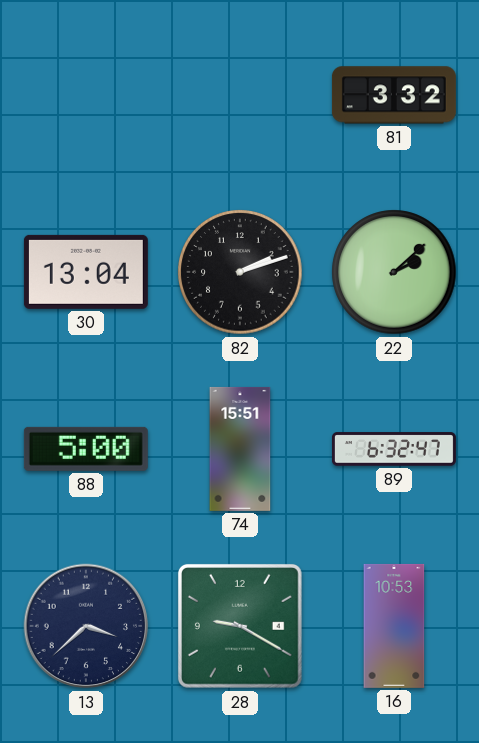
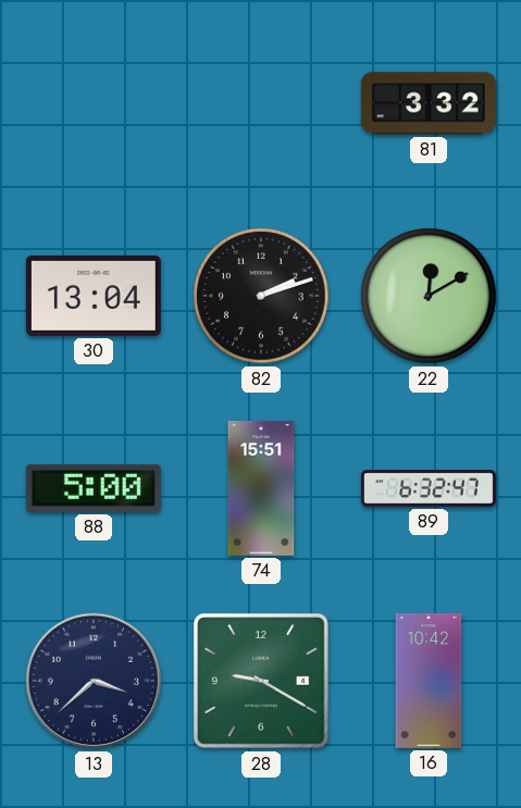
22: 2:08 -> 12:10
16: 10:53 -> 10:42
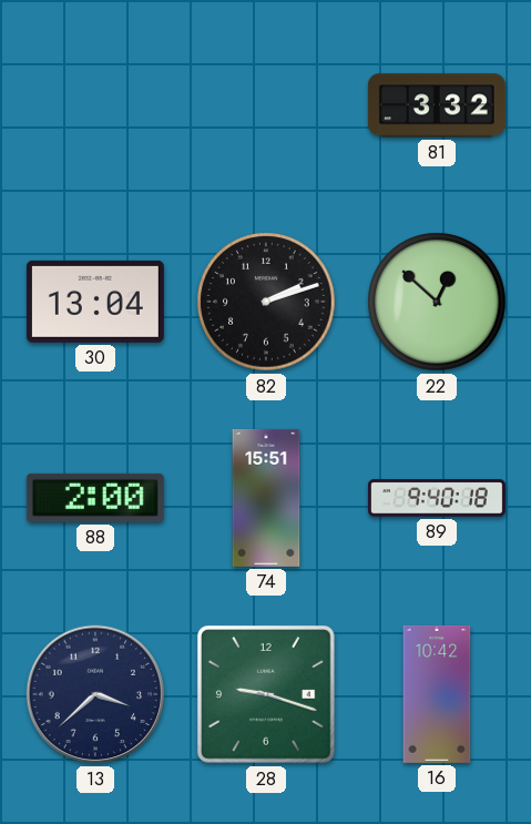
22: 12:10 -> 12:52
88: 5:00 -> 2:00
89: 6:32 -> 9:40
28: 9:20 -> 9:18
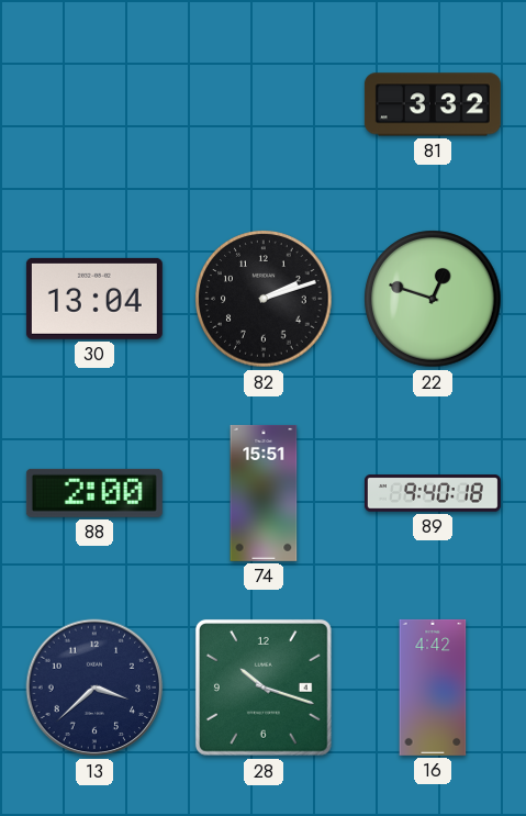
22: 12:52 -> 12:48
28: 9:18 -> 10:18
16: 10:42 -> 4:42
